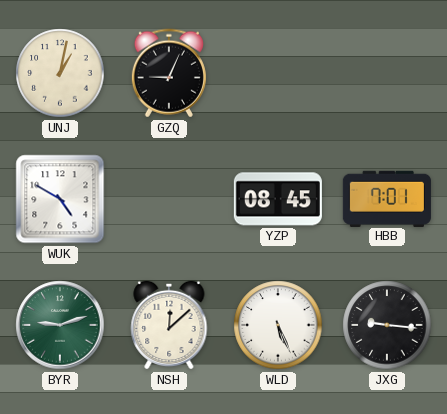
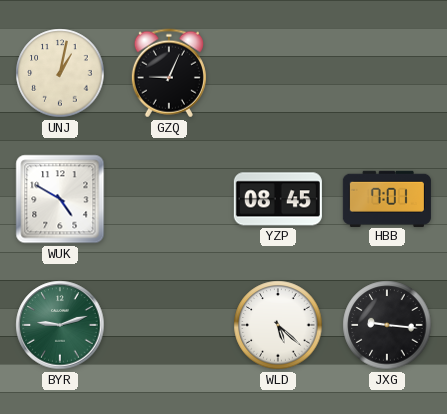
NSH: 12:08 -> none
WLD: 5:26 -> 5:22
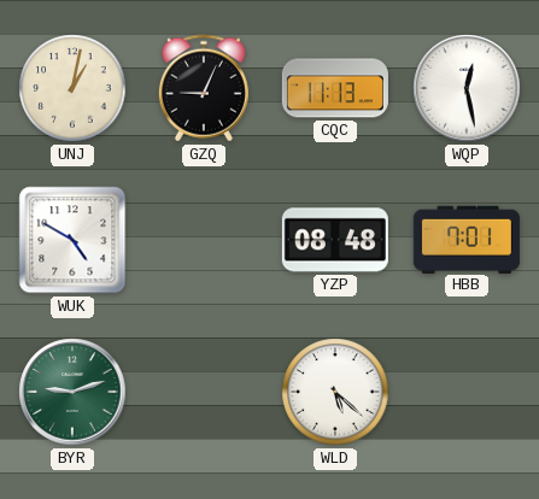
CQC: none -> 11:13
WQP: none -> 12:28
YZP: 08:45 -> 08:48
JXG: 9:16 -> none
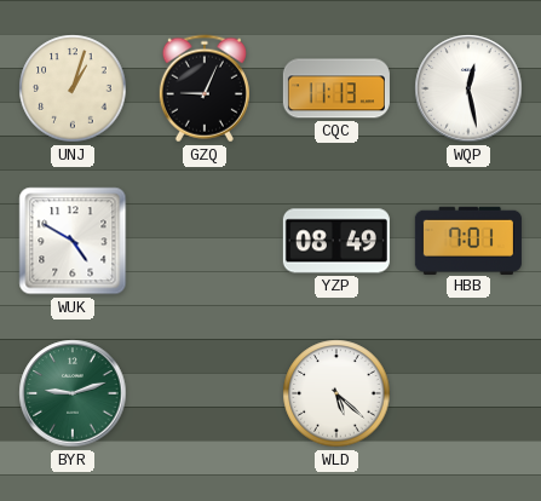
UNJ: 1:02 -> 1:03
YZP: 08:48 -> 08:49
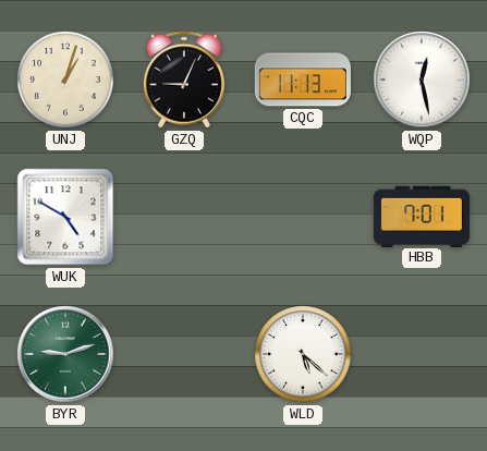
YZP: 08:49 -> none
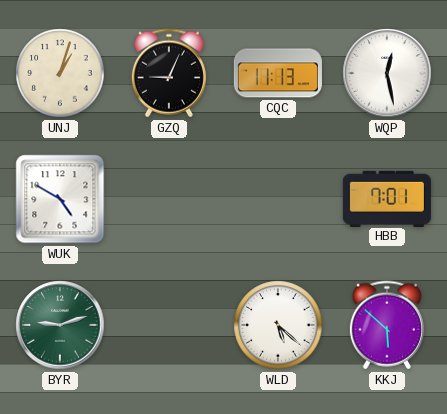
KKJ: none -> 5:52
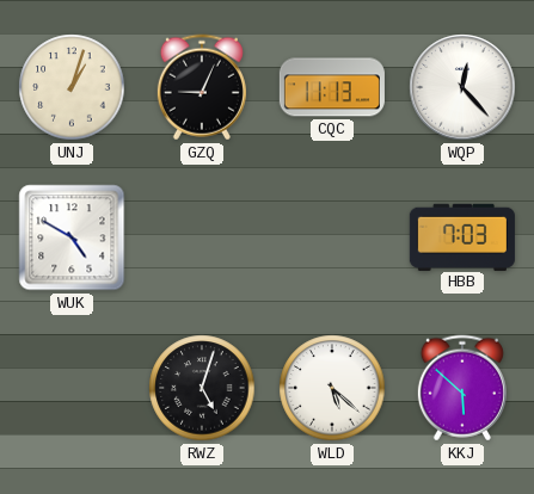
WQP: 12:28 -> 12:23
HBB: 7:01 -> 7:03
BYR: 9:12 -> none
RWZ: none -> 5:03
